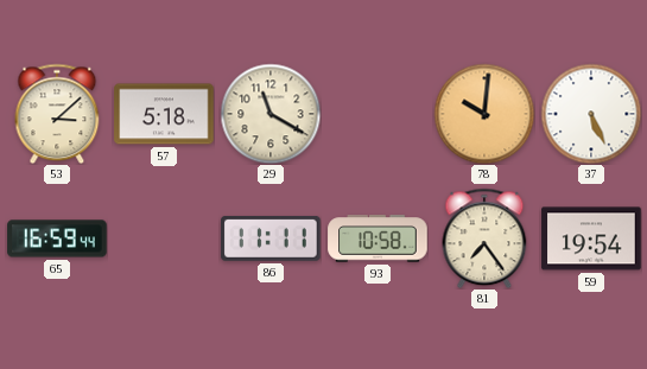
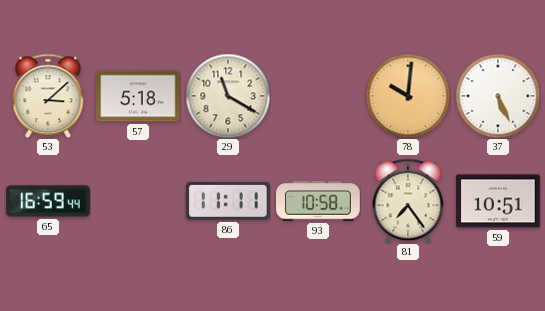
59: 19:54 -> 10:51
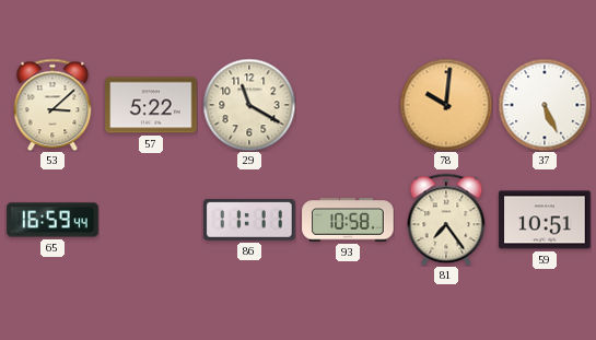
57: 5:18 -> 5:22
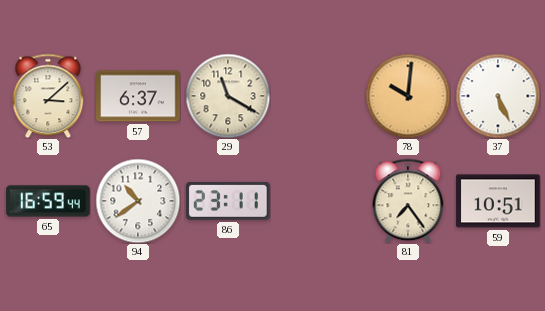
57: 5:22 -> 6:37
94: none -> 10:39
86: 11:11 -> 23:11
93: 10:58 -> none
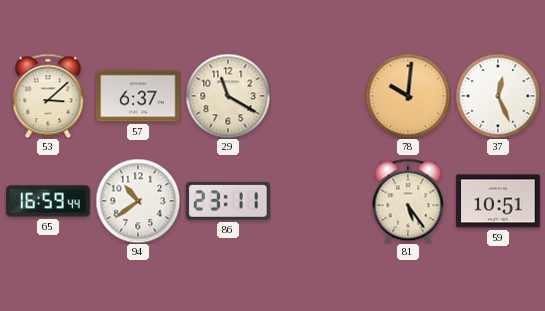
37: 5:26 -> 12:26
81: 7:24 -> 5:24
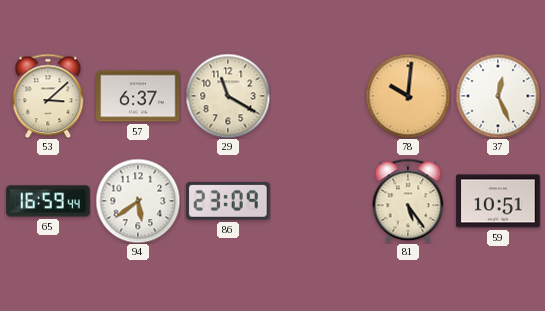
94: 10:39 -> 5:39
86: 23:11 -> 23:09
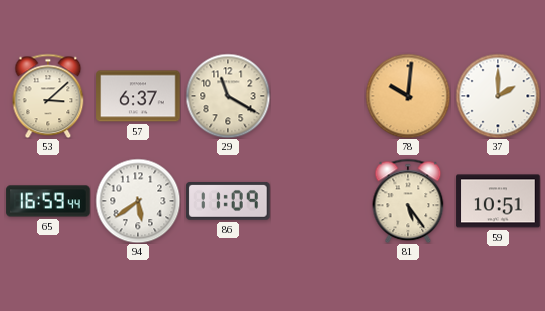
37: 12:26 -> 2:00
86: 23:09 -> 11:09
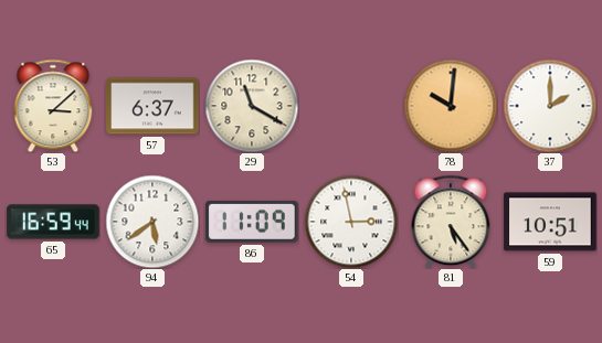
54: none -> 2:58
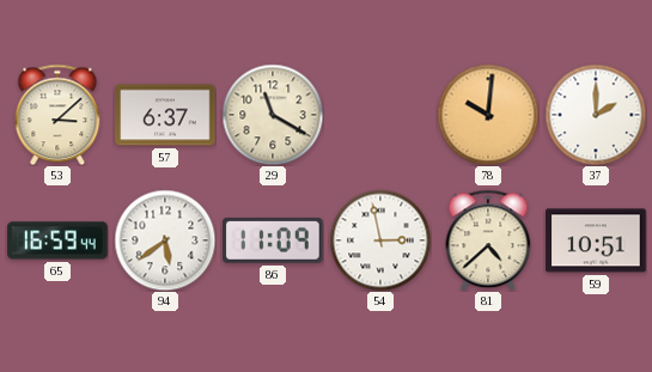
81: 5:24 -> 4:38
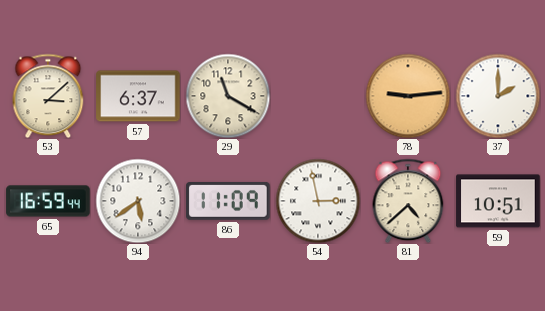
78: 10:01 -> 9:14
